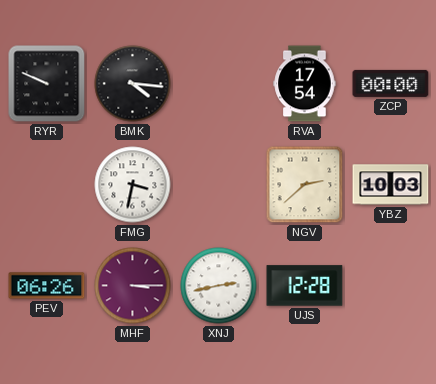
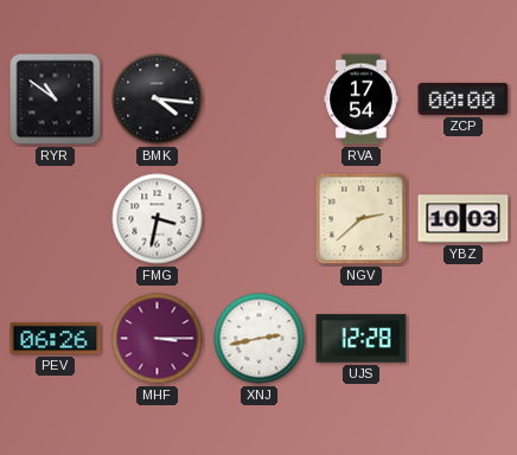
RYR: 9:49 -> 10:51
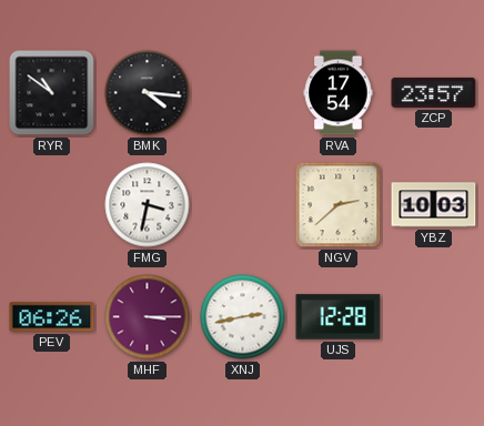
ZCP: 00:00 -> 23:57
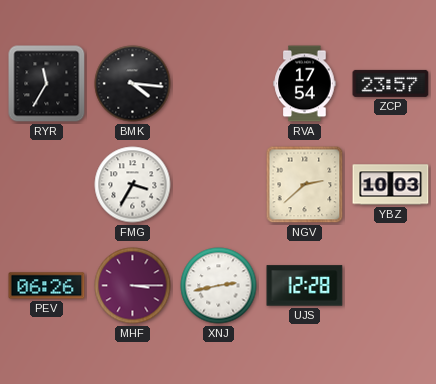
RYR: 10:51 -> 11:35
FMG: 3:32 -> 3:35
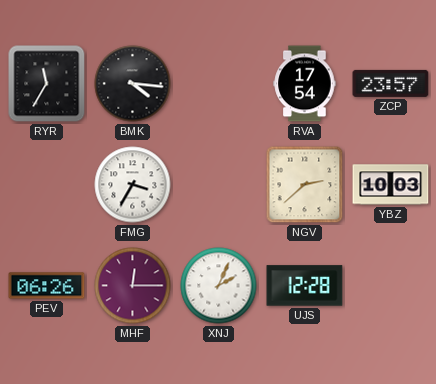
MHF: 3:15 -> 12:15
XNJ: 2:43 -> 2:04
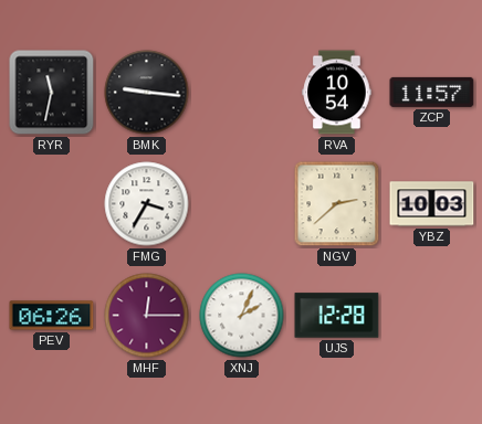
RYR: 11:35 -> 11:32
BMK: 4:16 -> 9:16
RVA: 17:54 -> 10:54
ZCP: 23:57 -> 11:57
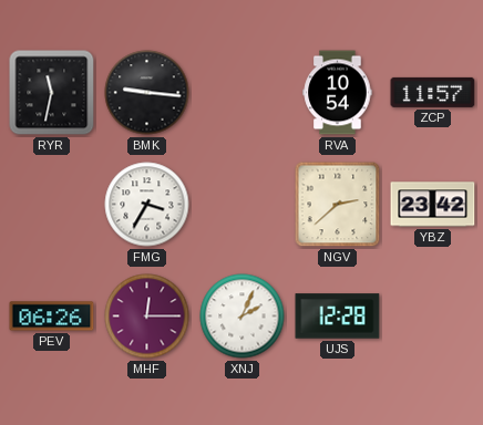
YBZ: 10:03 -> 23:42
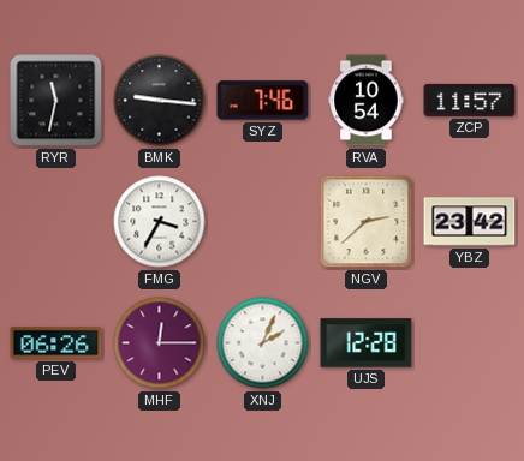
SYZ: none -> 7:46
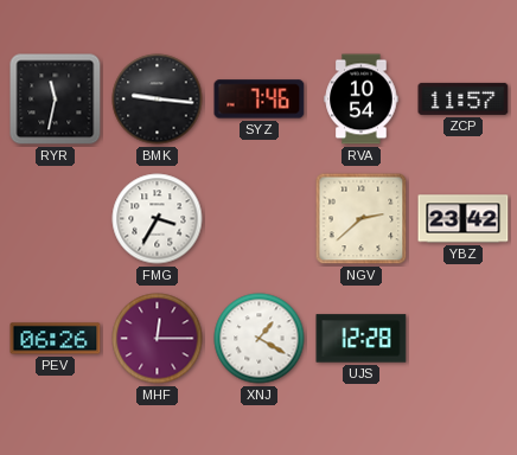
XNJ: 2:04 -> 1:20
